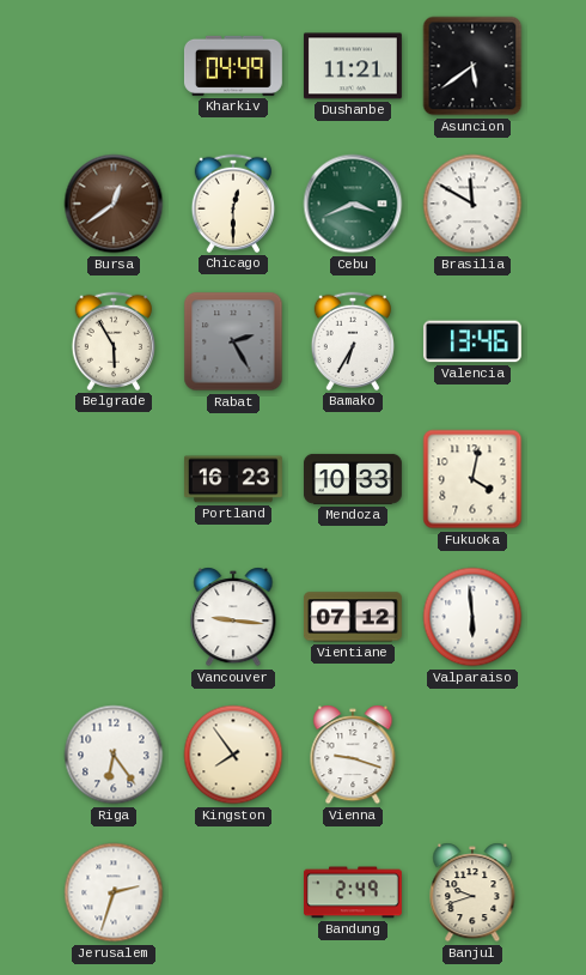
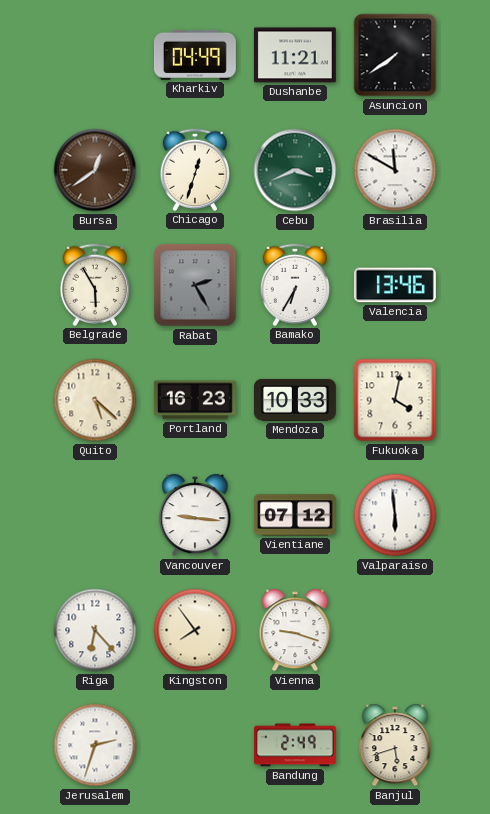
Asuncion: 5:39 -> 7:39
Chicago: 12:30 -> 12:33
Quito: none -> 5:22
Riga: 6:24 -> 6:23
Banjul: 9:42 -> 5:42
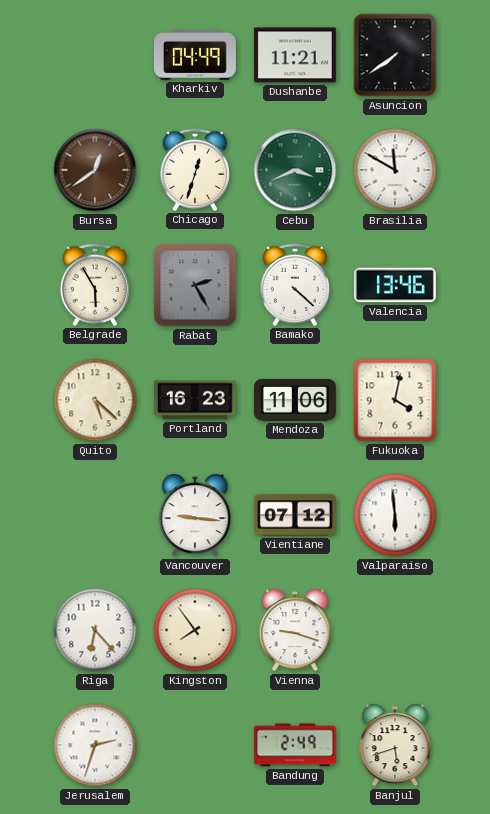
Bamako: 6:35 -> 4:22
Mendoza: 10:33 -> 11:06
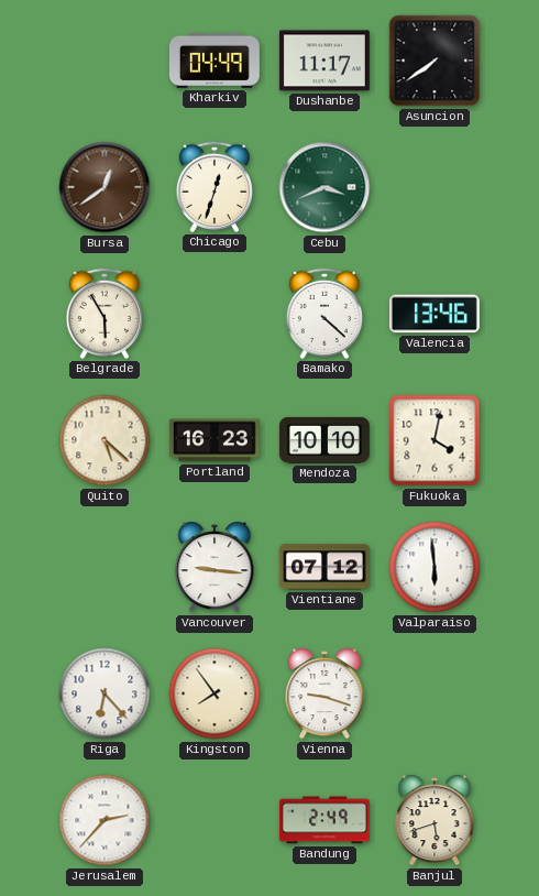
Dushanbe: 11:21 -> 11:17
Brasilia: 11:50 -> none
Rabat: 2:25 -> none
Mendoza: 11:06 -> 10:10
Jerusalem: 2:33 -> 2:37
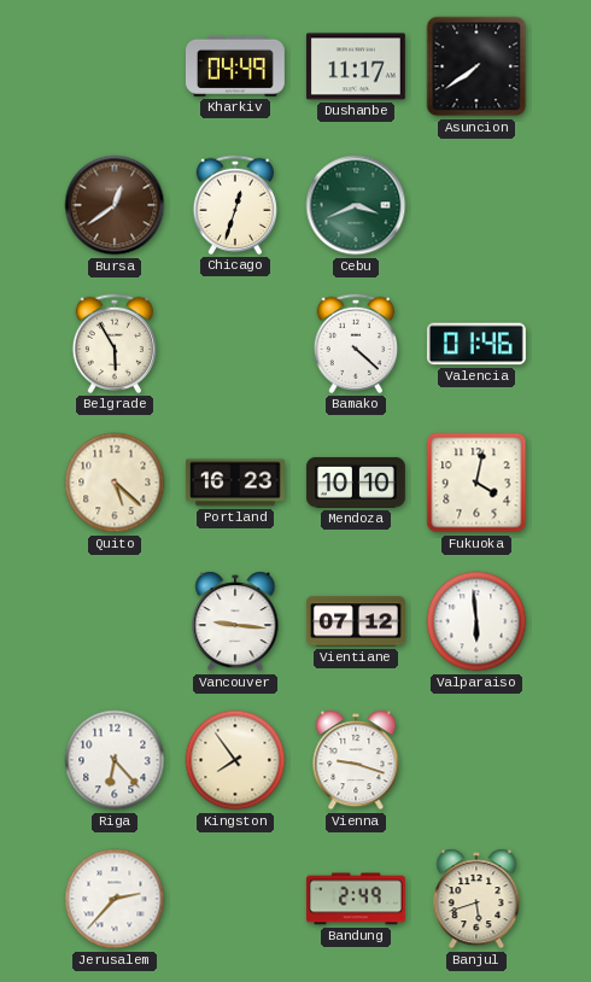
Valencia: 13:46 -> 01:46
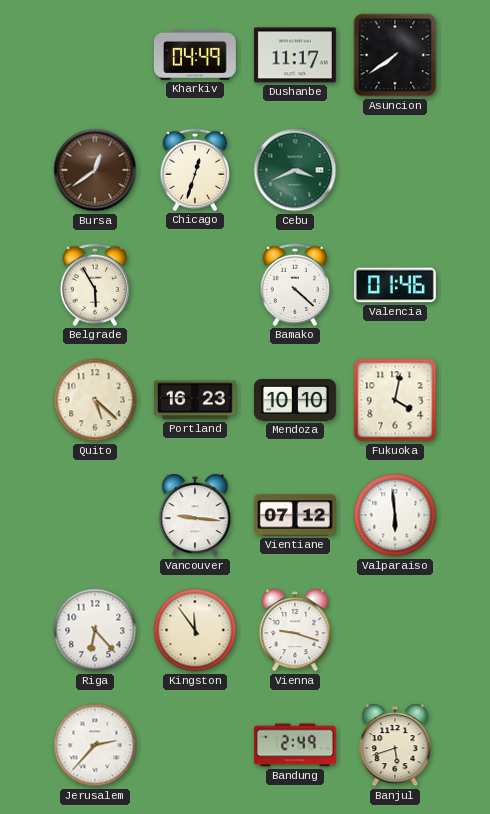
Kingston: 7:54 -> 11:54
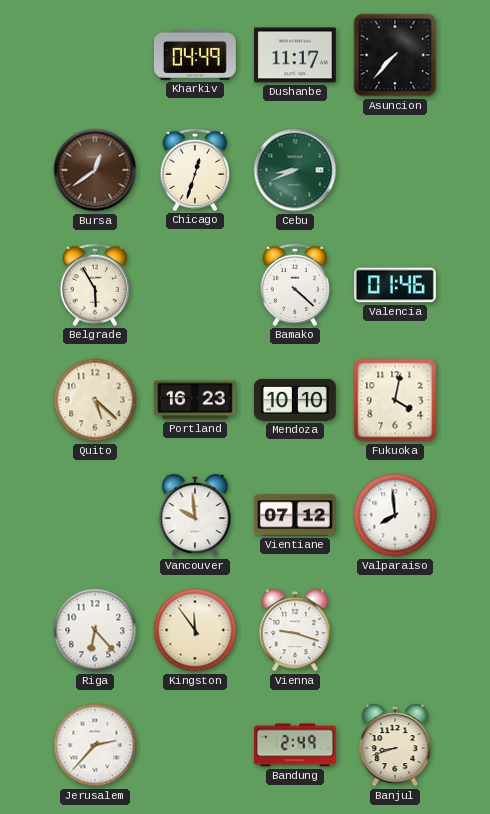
Asuncion: 7:39 -> 7:37
Cebu: 3:41 -> 8:41
Vancouver: 9:16 -> 9:59
Valparaiso: 5:59 -> 7:59
Banjul: 5:42 -> 8:42
